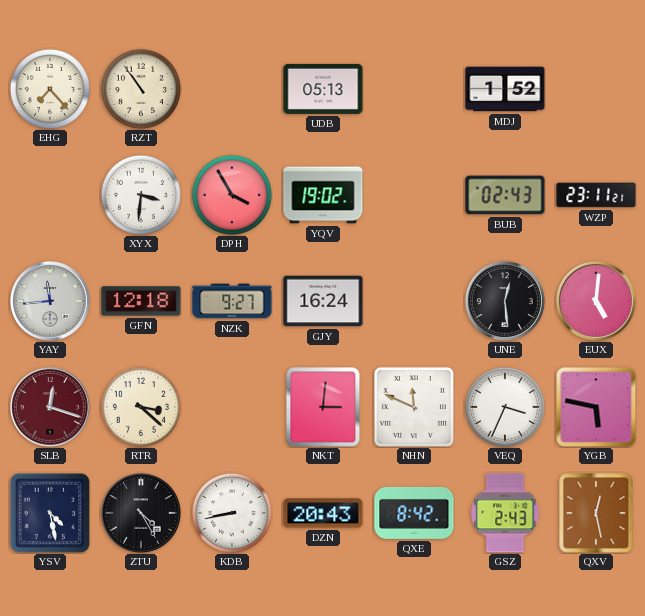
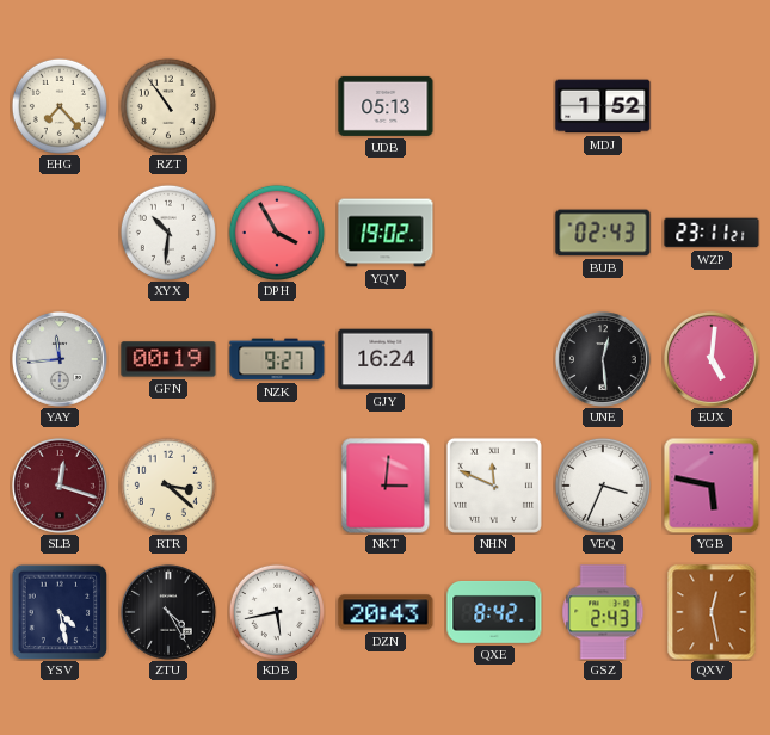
XYX: 3:31 -> 10:31
GFN: 12:18 -> 00:19
KDB: 8:43 -> 5:43
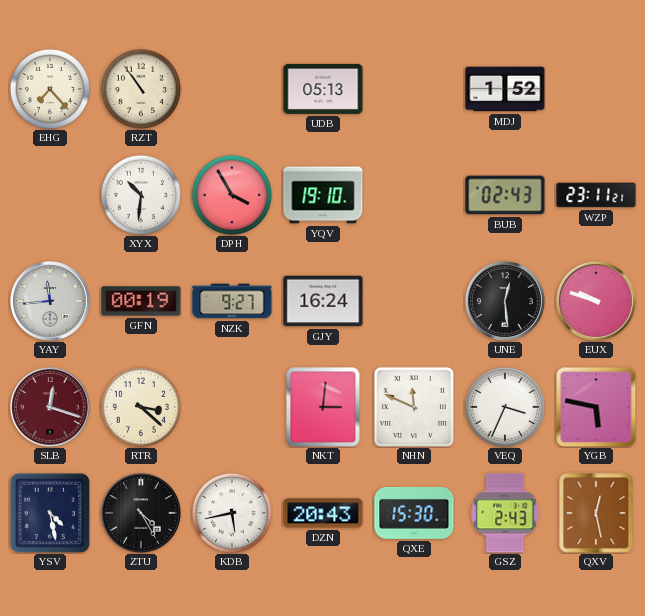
YQV: 19:02 -> 19:10
EUX: 5:01 -> 9:48
QXE: 8:42 -> 15:30
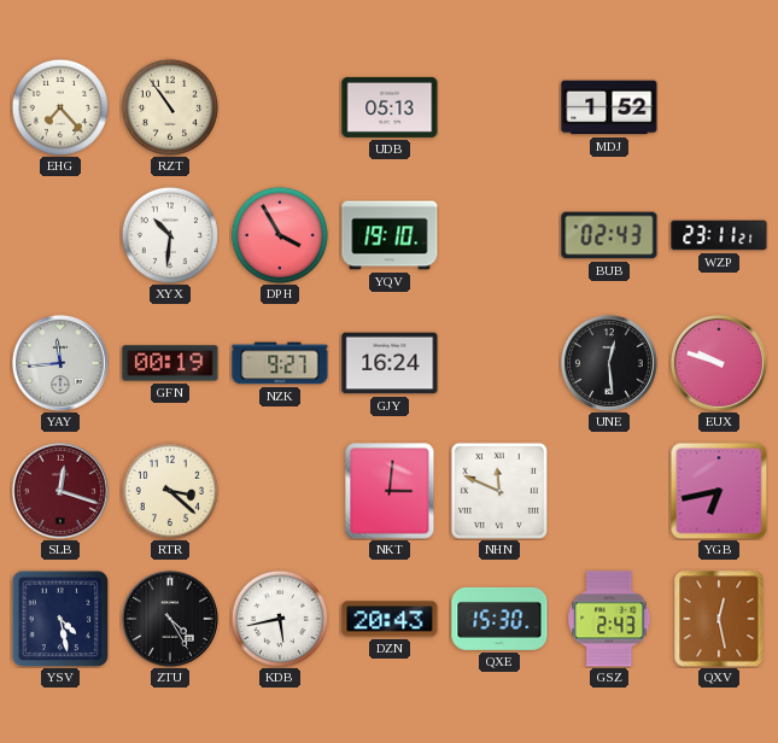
VEQ: 3:34 -> none
YGB: 5:47 -> 6:43
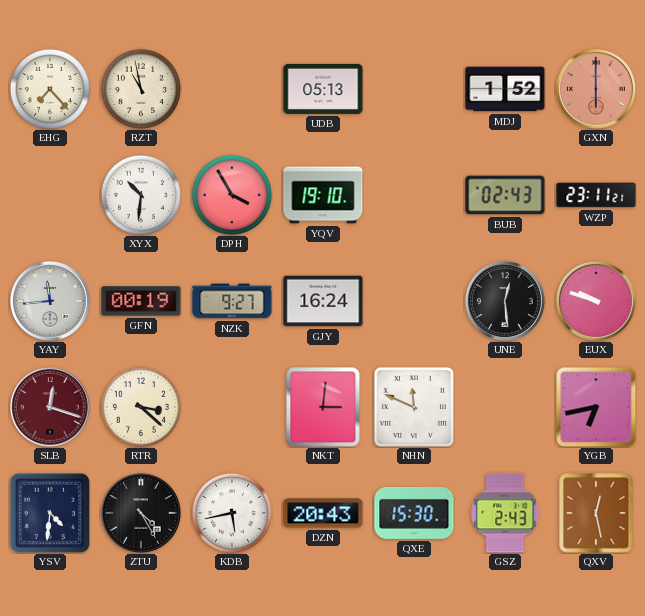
RZT: 10:54 -> 10:58
GXN: none -> 6:00
YSV: 4:28 -> 4:31
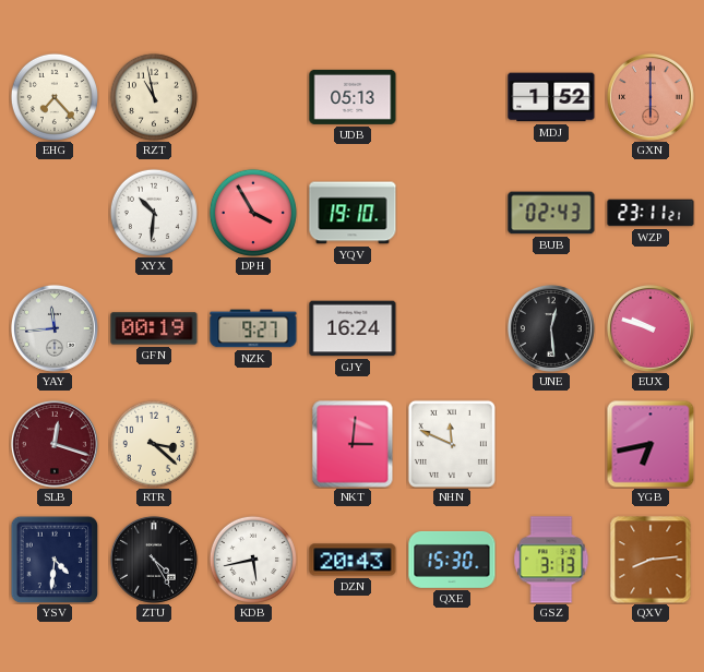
GSZ: 2:43 -> 3:13
QXV: 12:28 -> 8:14
